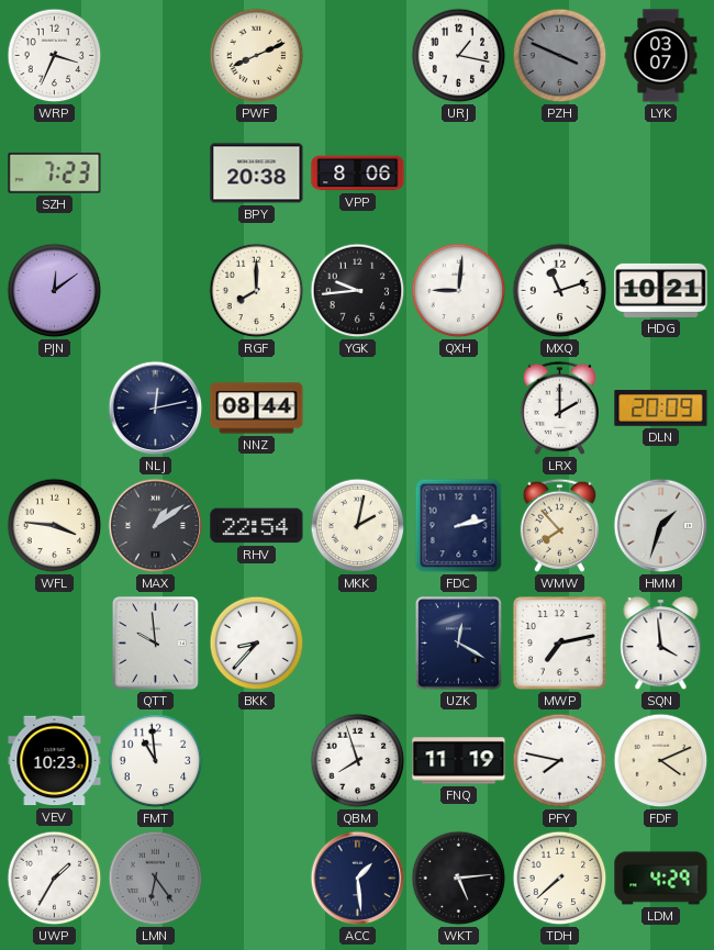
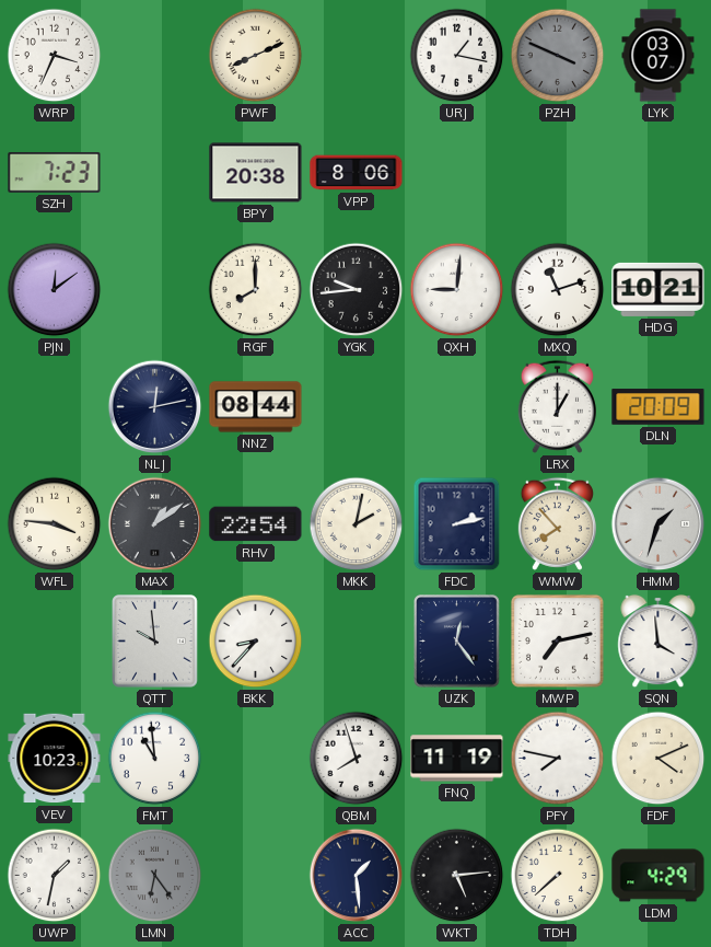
LRX: 2:00 -> 1:00
UZK: 12:20 -> 12:24
UWP: 1:35 -> 1:32
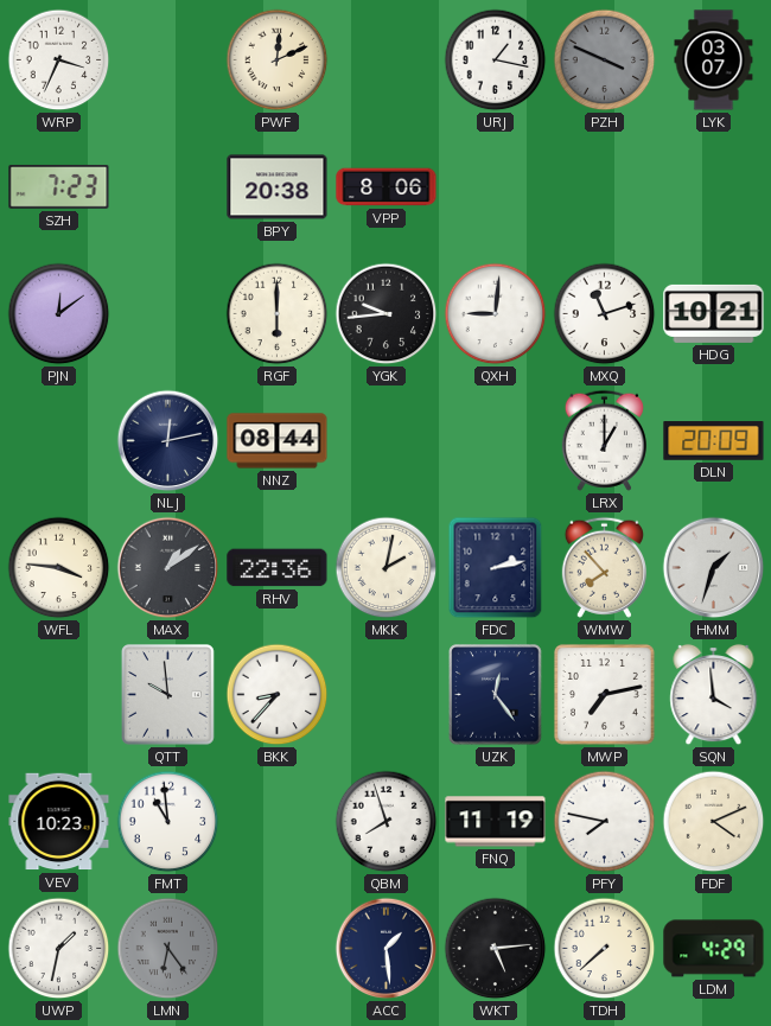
PWF: 8:11 -> 12:11
RGF: 8:00 -> 6:00
RHV: 22:54 -> 22:36
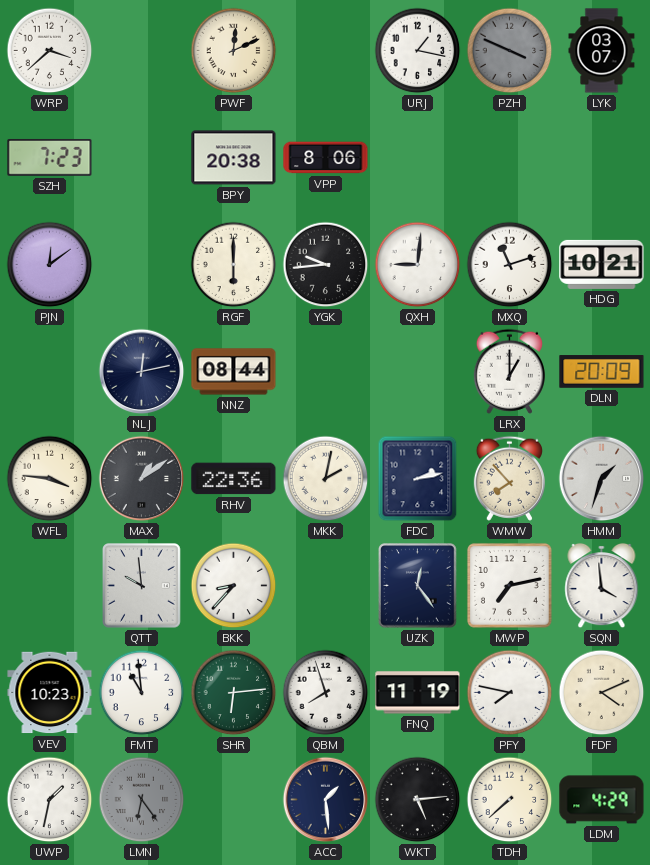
WRP: 3:34 -> 3:38
SHR: none -> 6:14
